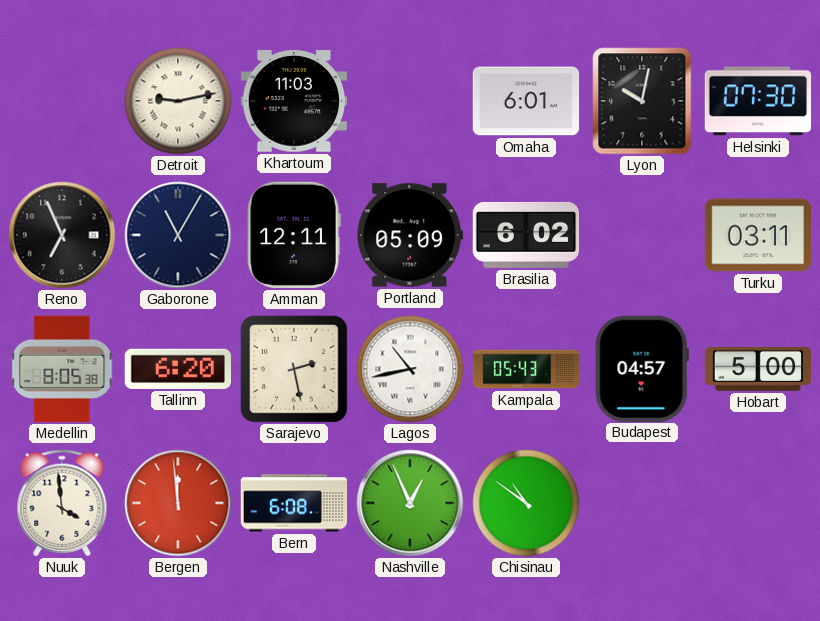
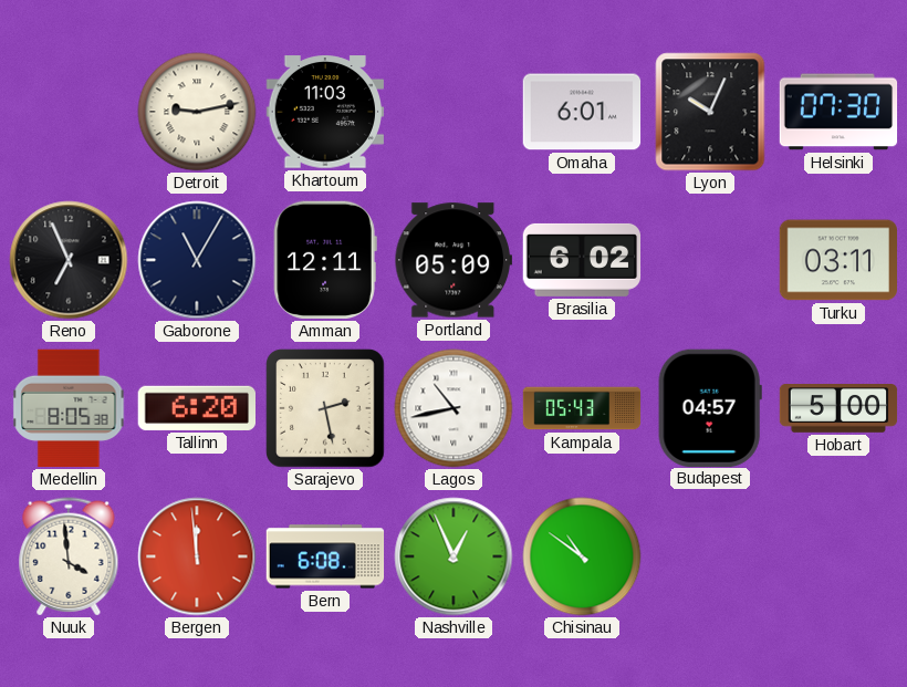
Lyon: 10:02 -> 10:04
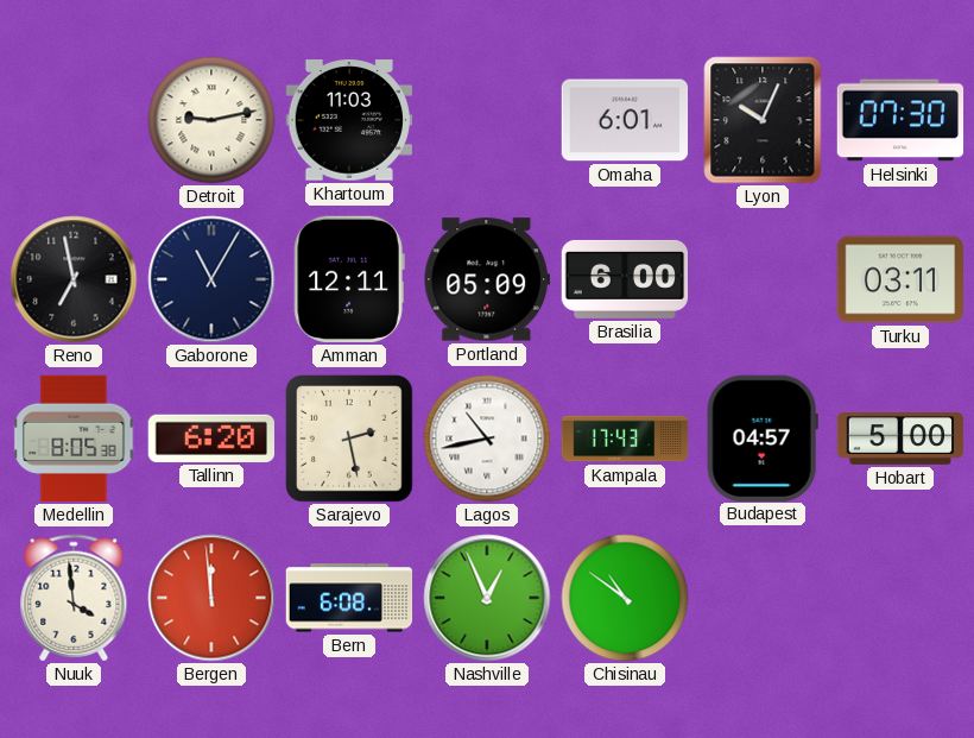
Reno: 6:56 -> 6:58
Brasilia: 6:02 -> 6:00
Kampala: 05:43 -> 17:43
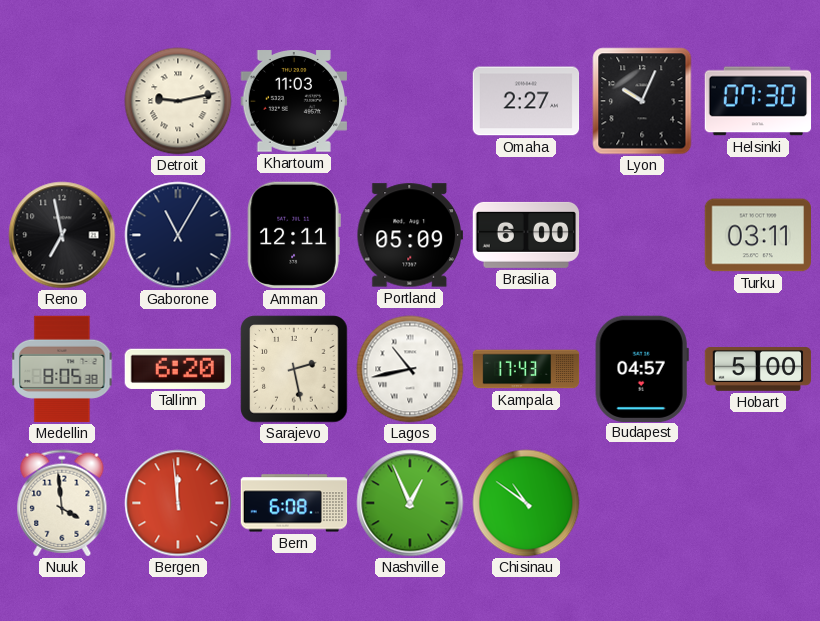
Omaha: 6:01 -> 2:27
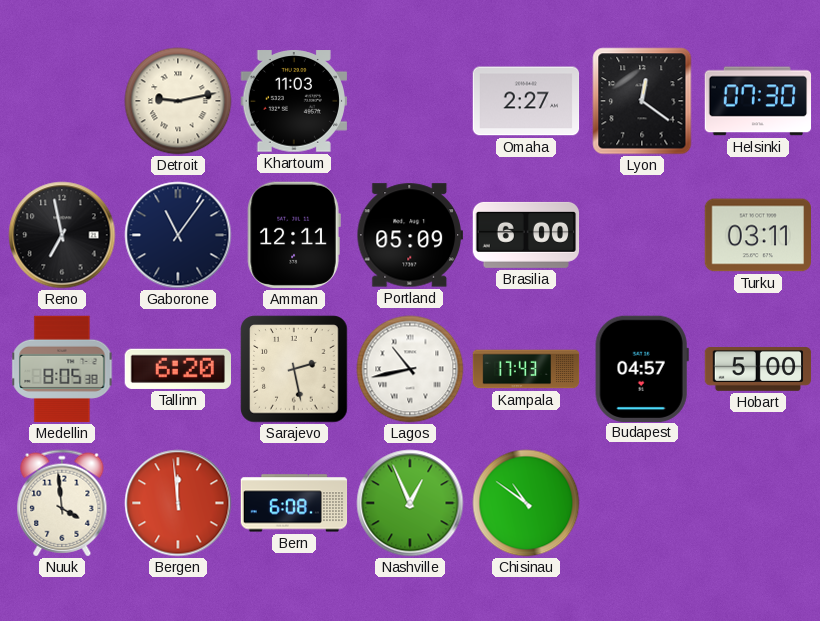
Lyon: 10:04 -> 12:21
Gaborone: 11:05 -> 11:06
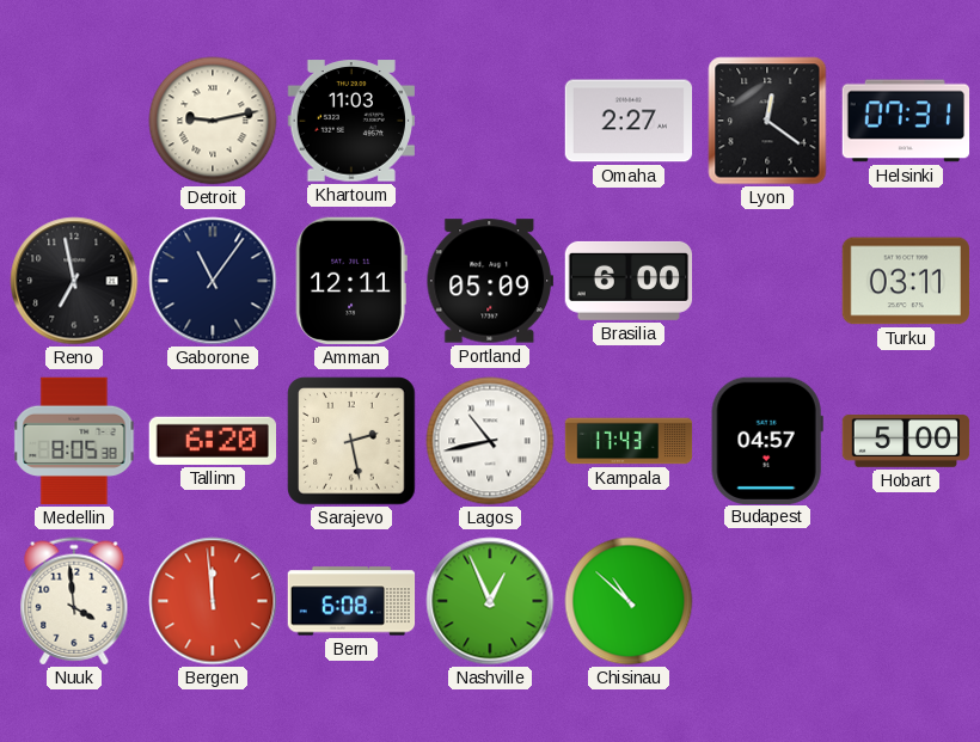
Helsinki: 07:30 -> 07:31
Chisinau: 10:51 -> 10:52
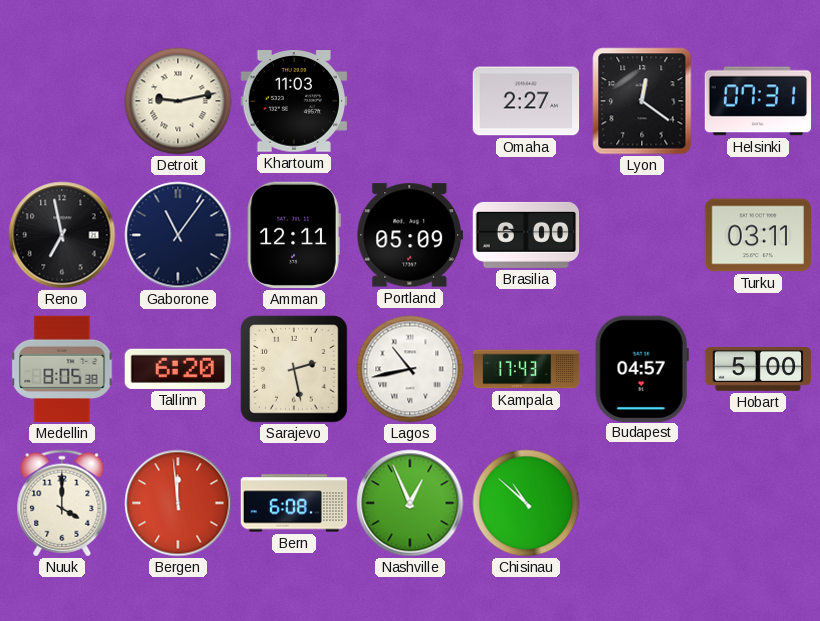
Nuuk: 3:59 -> 4:00
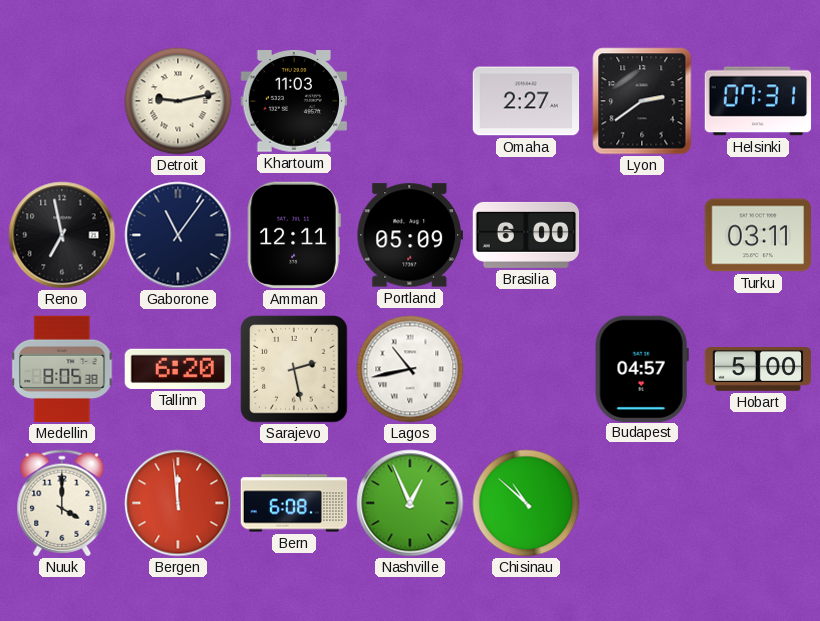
Lyon: 12:21 -> 2:39
Kampala: 17:43 -> none
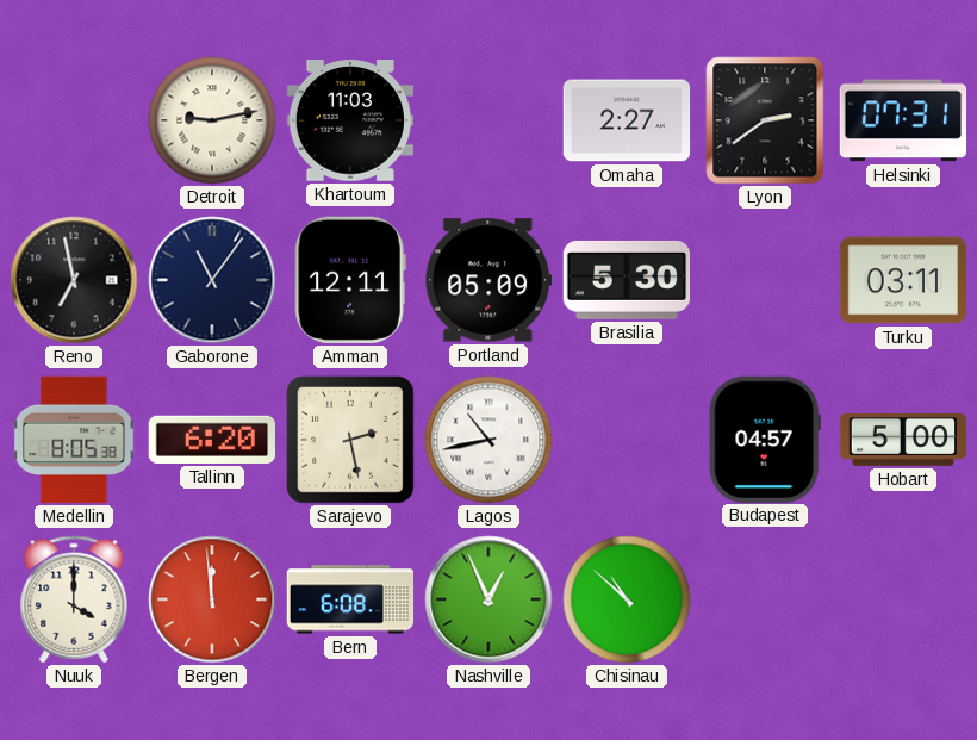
Brasilia: 6:00 -> 5:30
